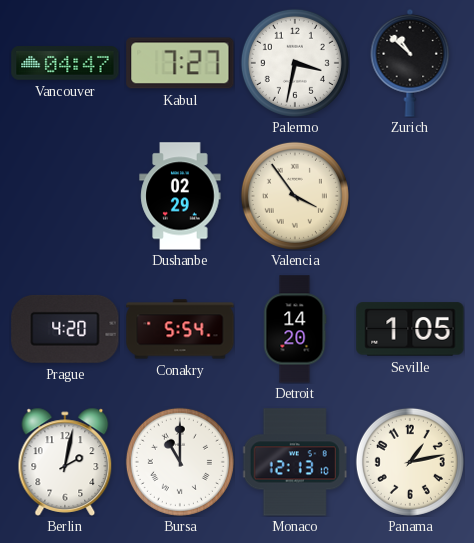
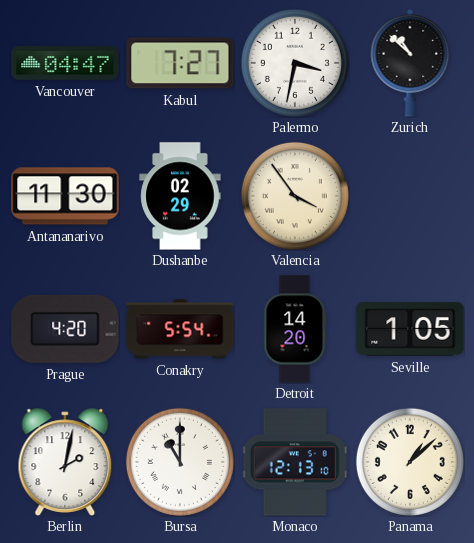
Antananarivo: none -> 11:30
Panama: 1:13 -> 1:08
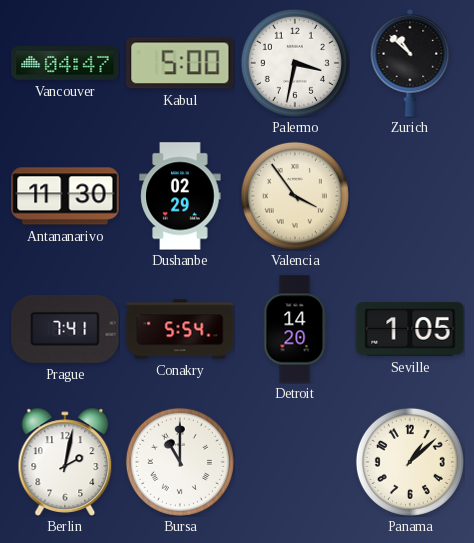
Kabul: 7:27 -> 5:00
Prague: 4:20 -> 7:41
Monaco: 12:13 -> none
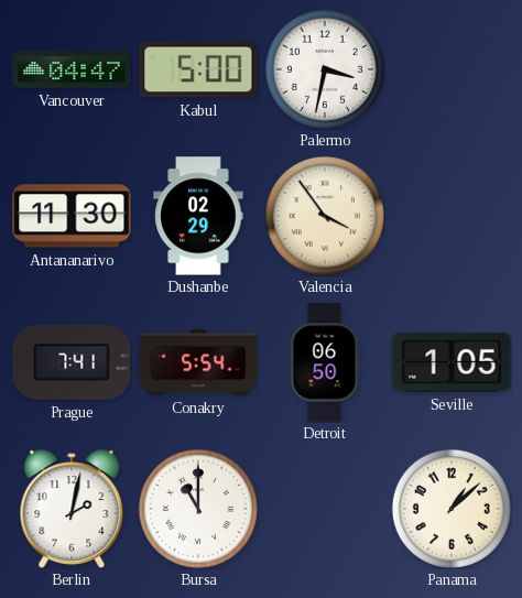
Zurich: 10:52 -> none
Detroit: 14:20 -> 06:50
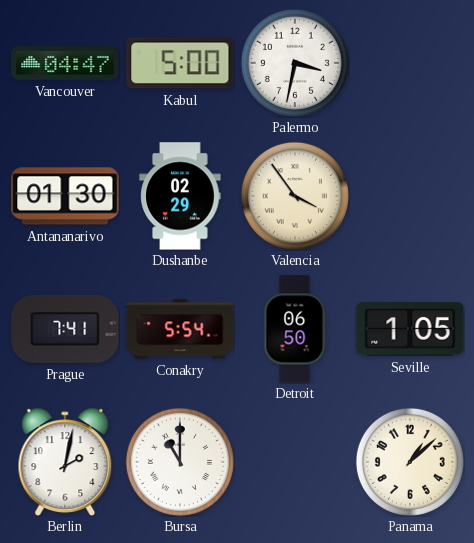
Antananarivo: 11:30 -> 01:30
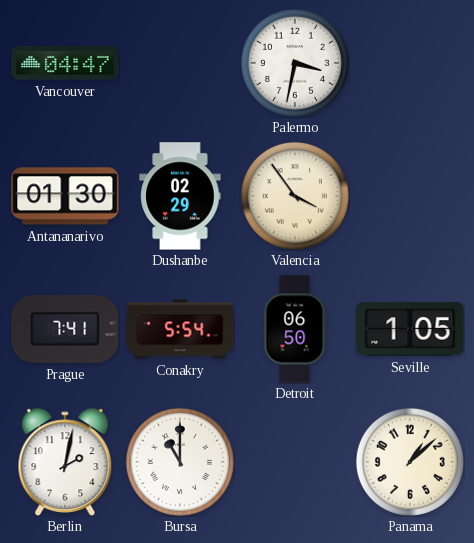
Kabul: 5:00 -> none
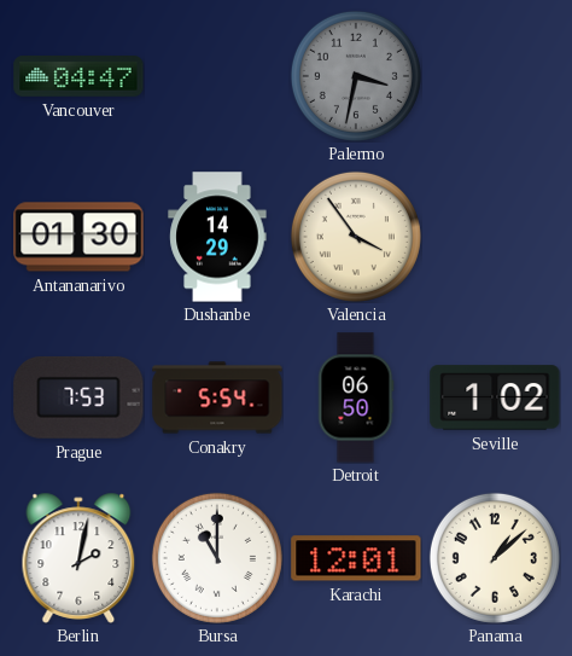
Palermo dial: white -> grey
Dushanbe: 02:29 -> 14:29
Prague: 7:41 -> 7:53
Seville: 1:05 -> 1:02
Karachi: none -> 12:01
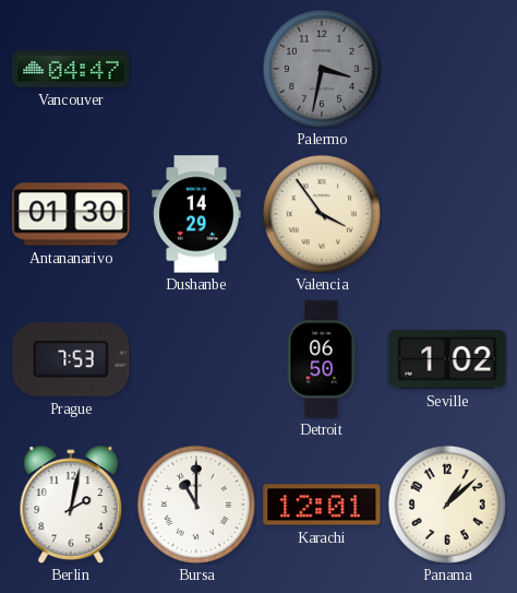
Conakry: 5:54 -> none
